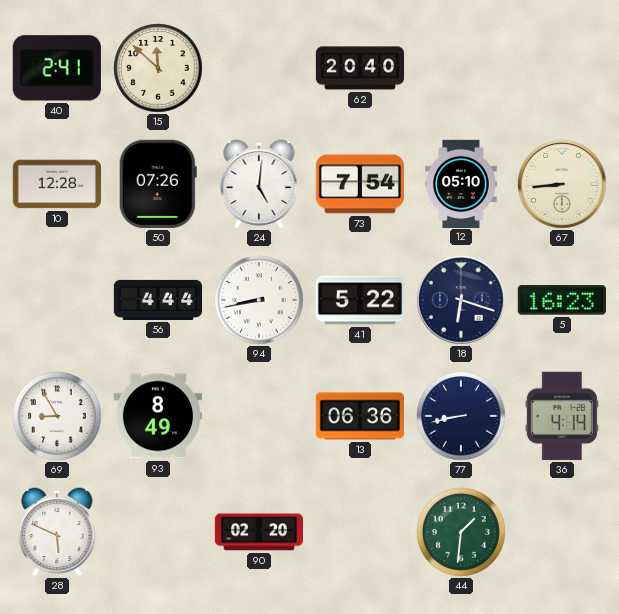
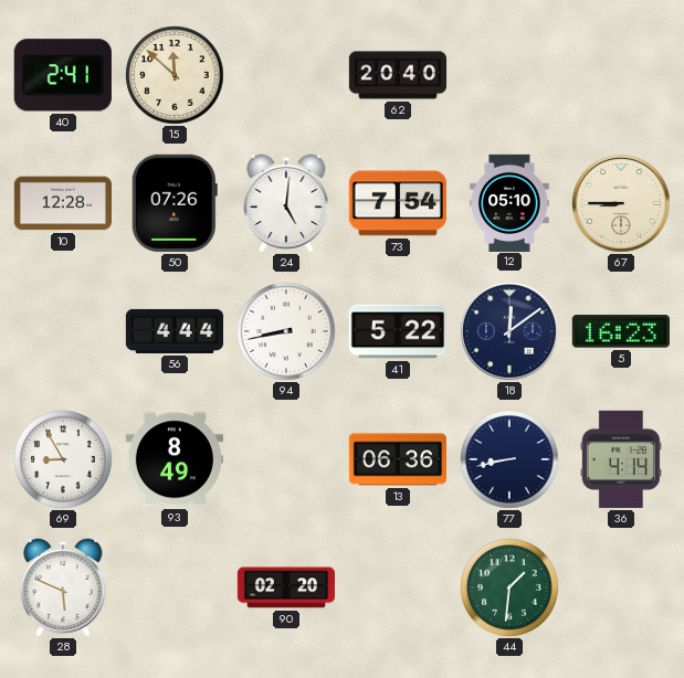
67: 8:44 -> 8:45
18: 6:18 -> 12:09
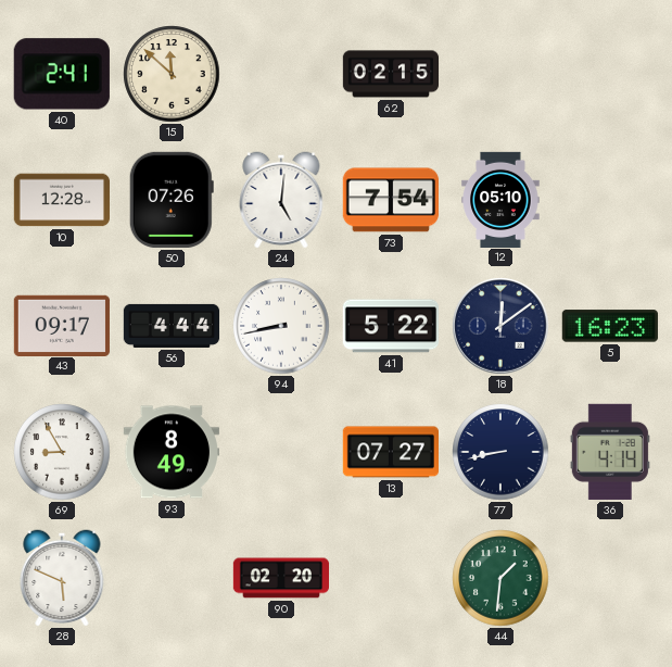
62: 20:40 -> 02:15
67: 8:45 -> none
43: none -> 09:17
13: 06:36 -> 07:27
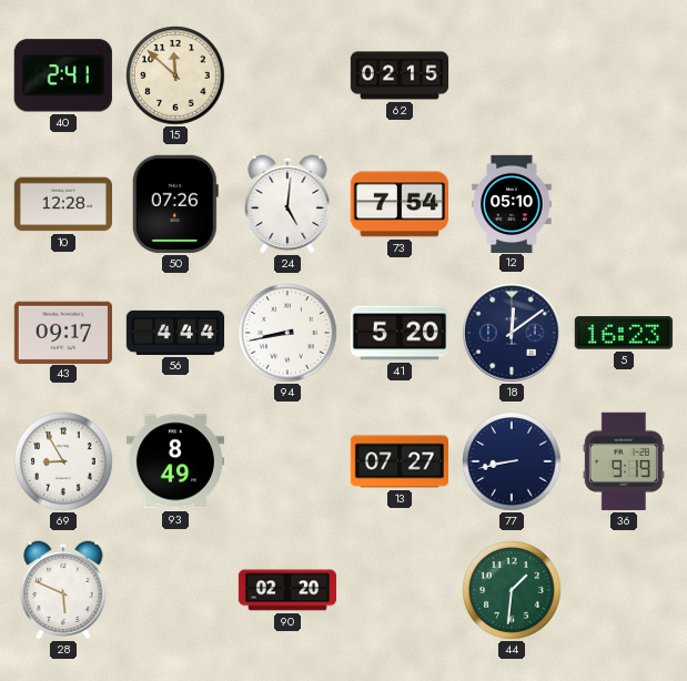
41: 5:22 -> 5:20
36: 4:14 -> 9:19
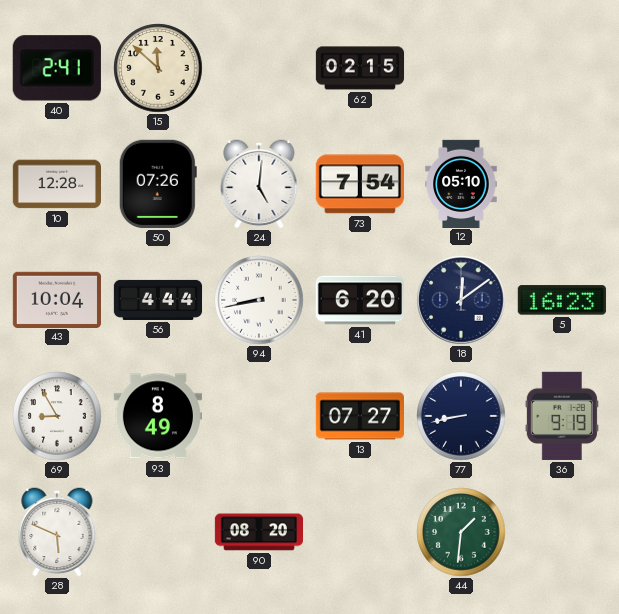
43: 09:17 -> 10:04
41: 5:20 -> 6:20
90: 02:20 -> 08:20
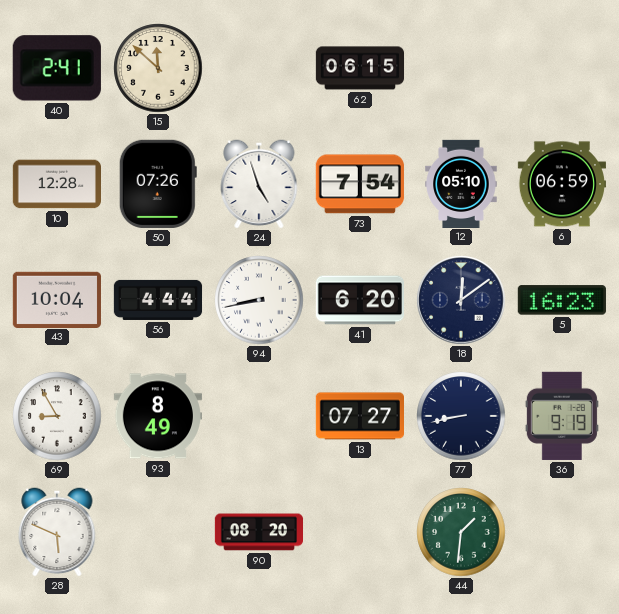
62: 02:15 -> 06:15
24: 5:01 -> 4:57
6: none -> 06:59
